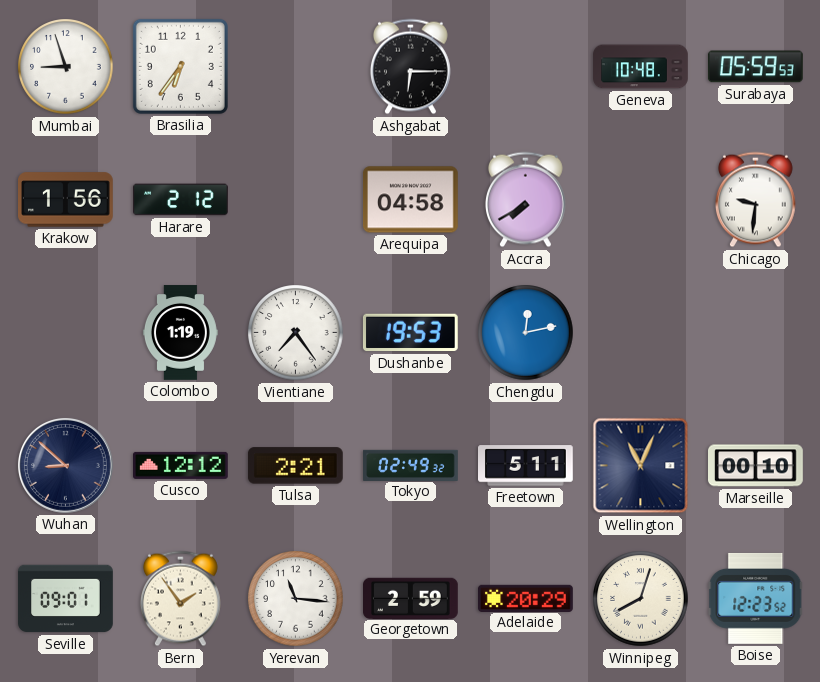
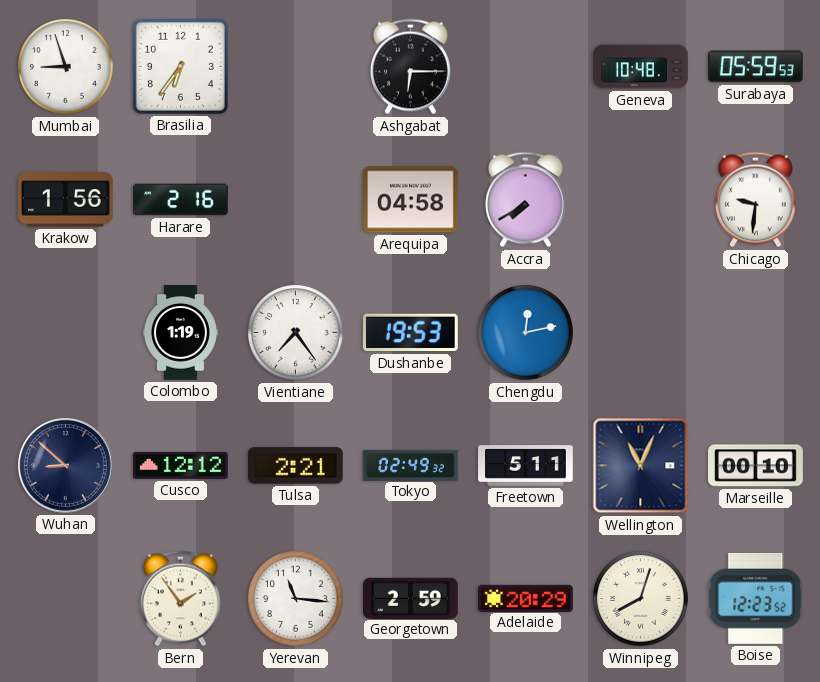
Harare: 2:12 -> 2:16
Seville: 09:01 -> none
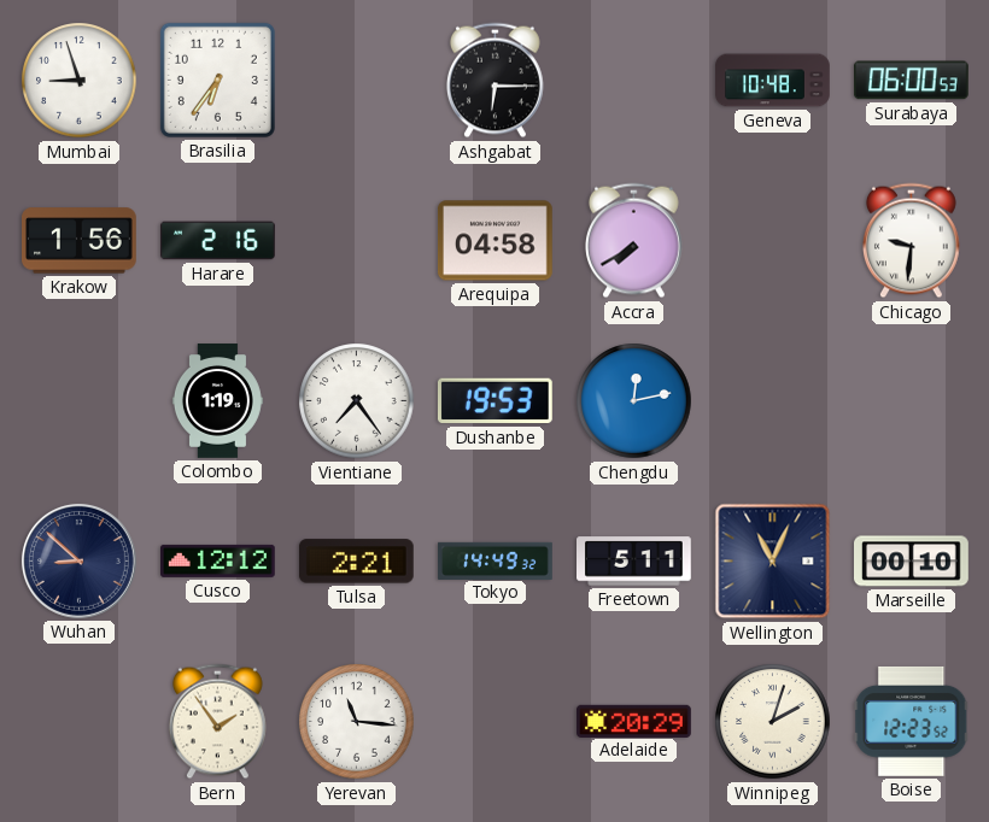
Surabaya: 05:59 -> 06:00
Tokyo: 02:49 -> 14:49
Georgetown: 2:59 -> none
Winnipeg: 8:03 -> 2:03
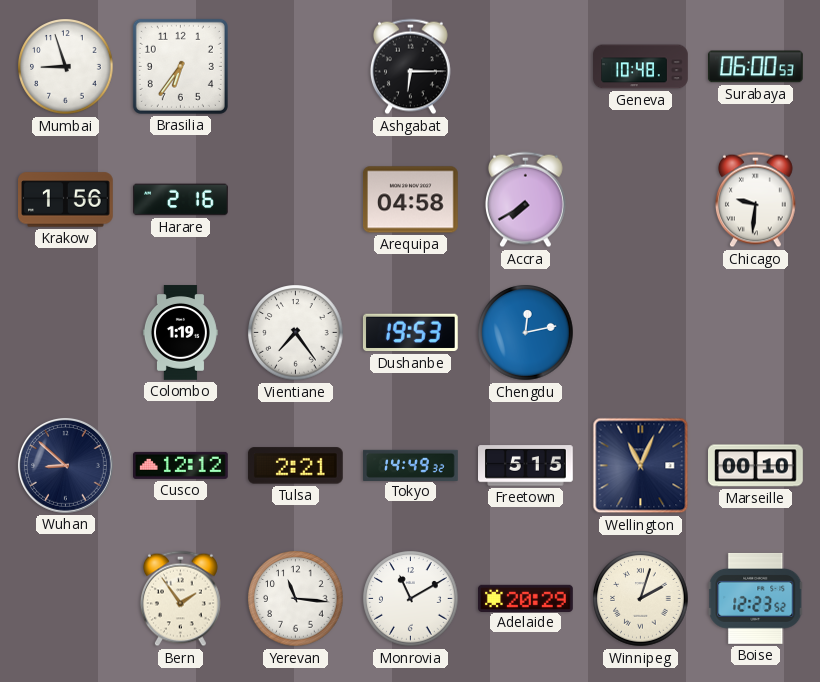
Freetown: 5:11 -> 5:15
Monrovia: none -> 11:10
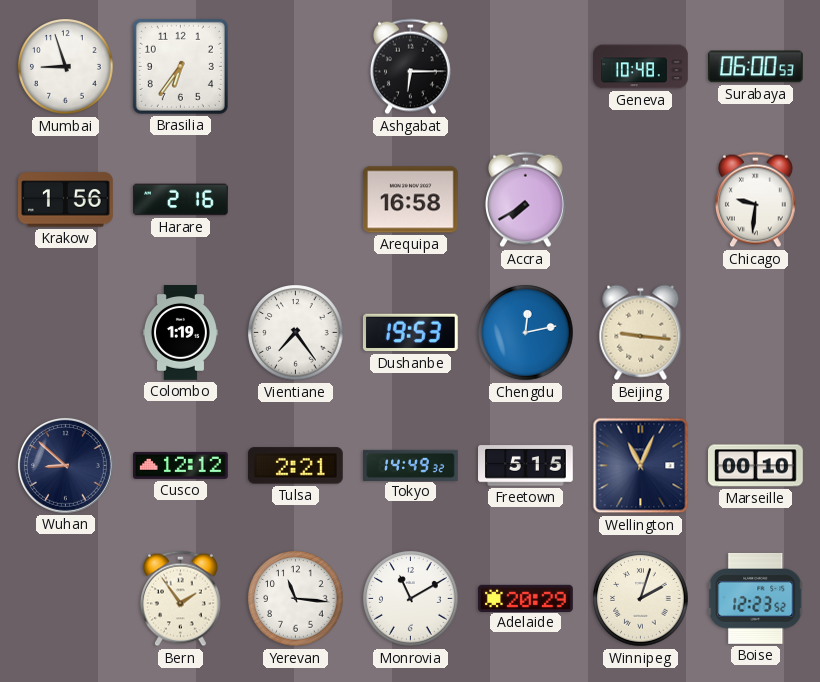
Arequipa: 04:58 -> 16:58
Beijing: none -> 9:16
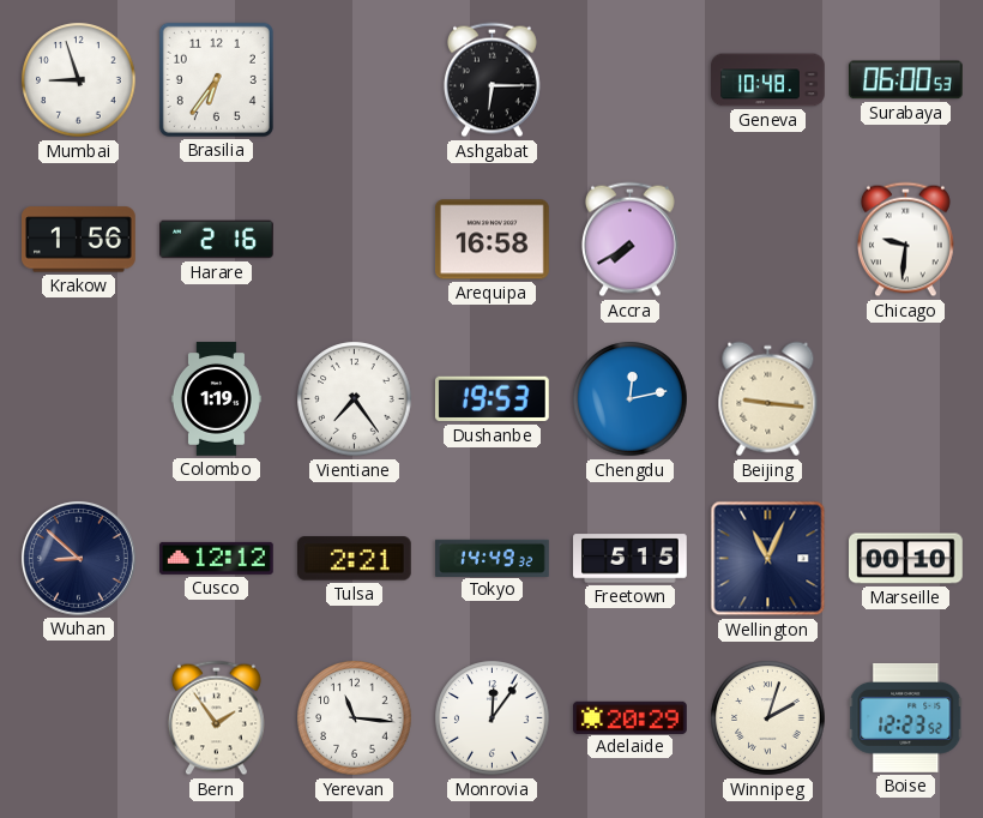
Monrovia: 11:10 -> 12:06
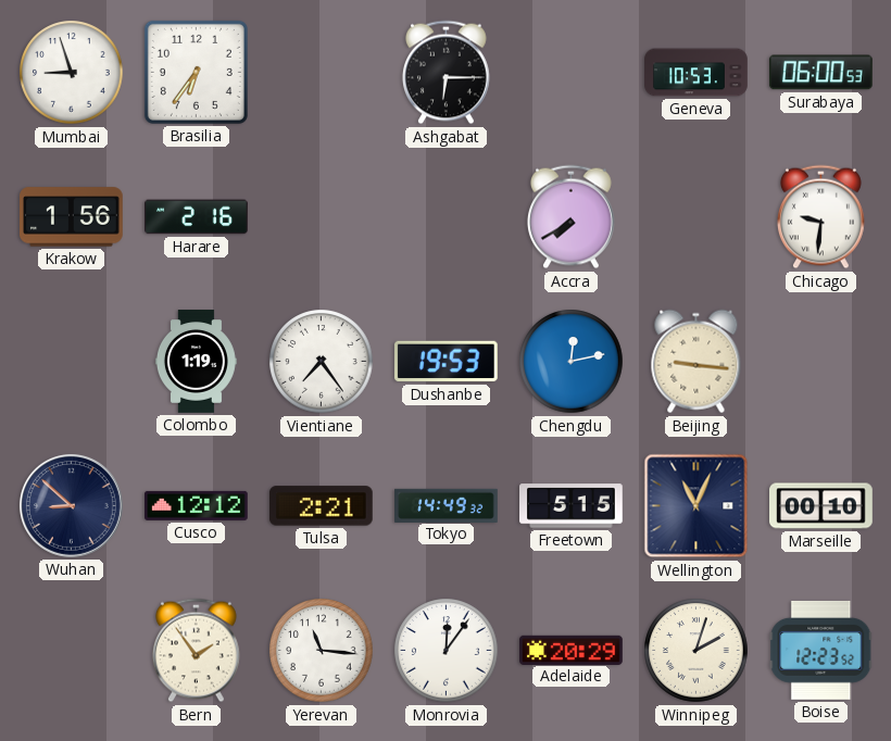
Geneva: 10:48 -> 10:53
Arequipa: 16:58 -> none
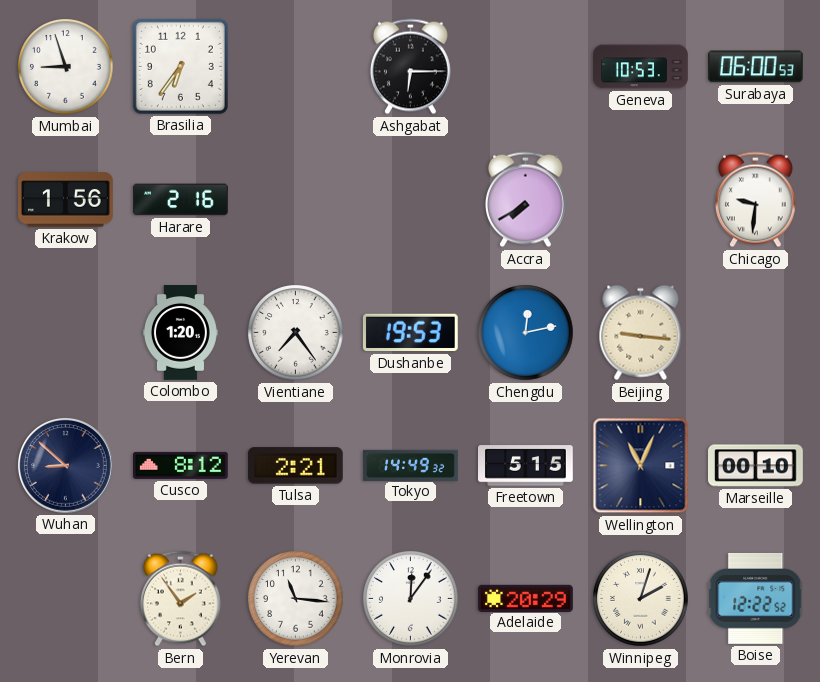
Colombo: 1:19 -> 1:20
Cusco: 12:12 -> 8:12
Boise: 12:23 -> 12:22
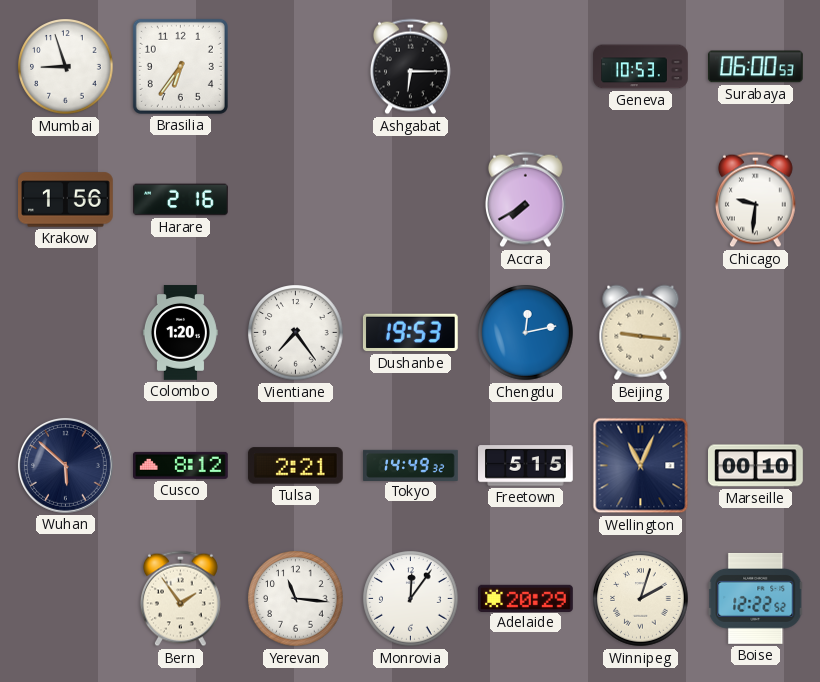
Wuhan: 8:52 -> 5:52
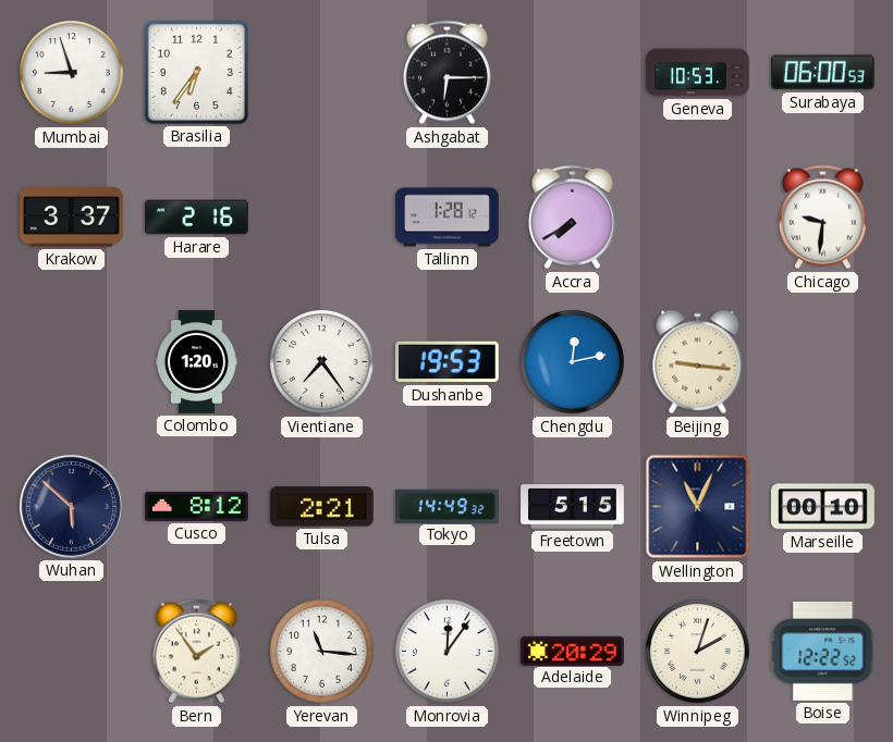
Krakow: 1:56 -> 3:37
Tallinn: none -> 1:28
